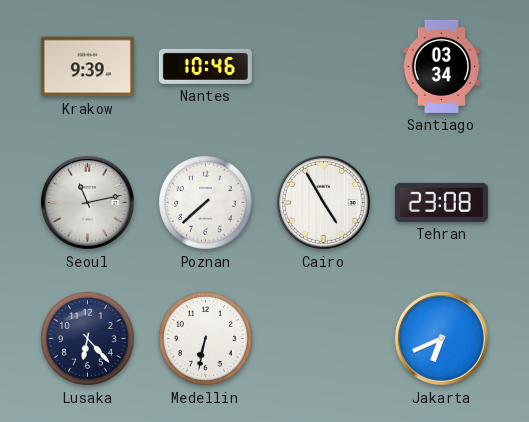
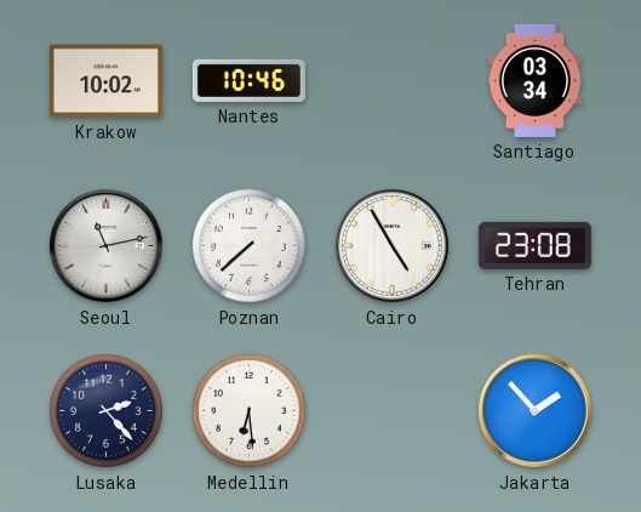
Krakow: 9:39 -> 10:02
Lusaka: 6:23 -> 2:23
Medellin: 6:32 -> 6:29
Jakarta: 6:41 -> 1:53
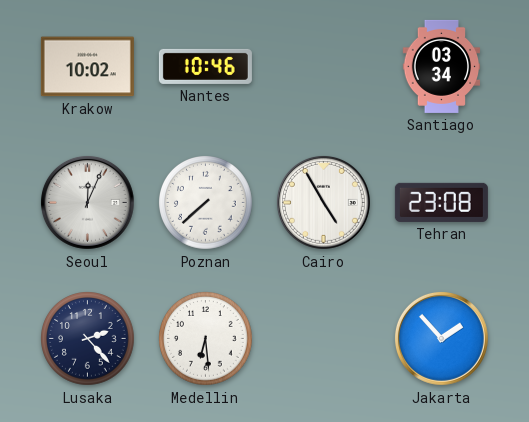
Seoul: 11:13 -> 12:04
